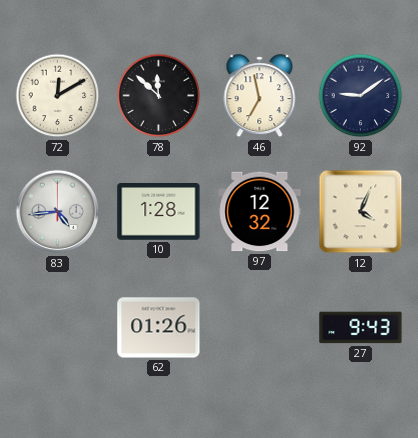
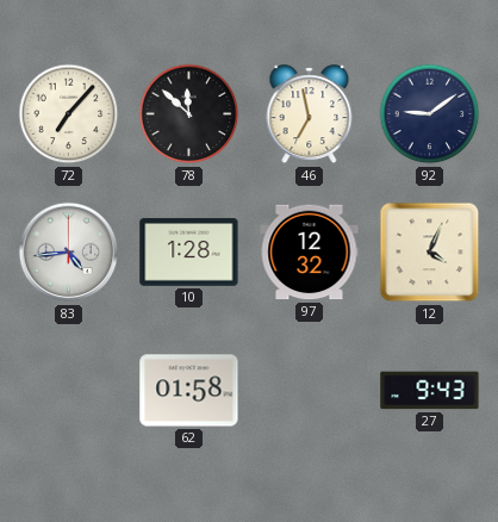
72: 12:10 -> 7:07
62: 01:26 -> 01:58
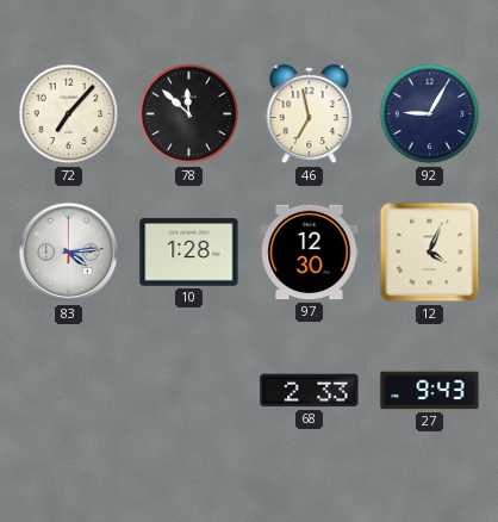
92: 9:09 -> 9:05
83: 4:44 -> 4:14
97: 12:32 -> 12:30
62: 01:58 -> none
68: none -> 2:33
